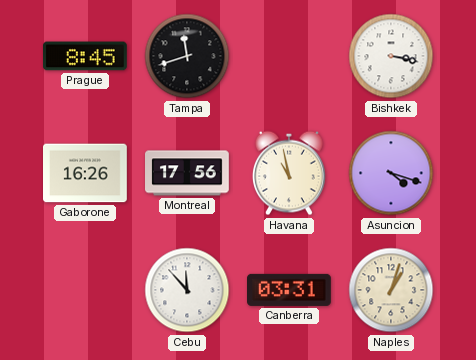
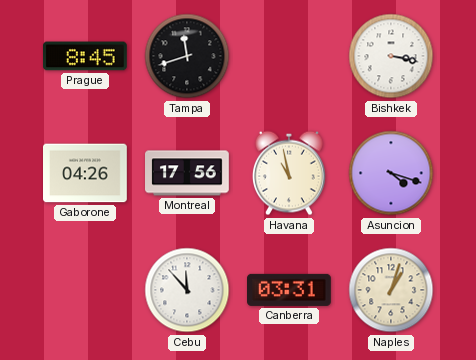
Gaborone: 16:26 -> 04:26
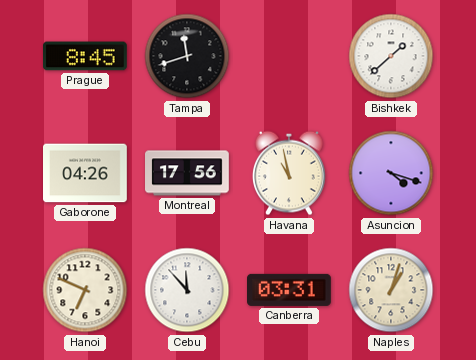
Bishkek: 3:17 -> 1:38
Hanoi: none -> 6:49
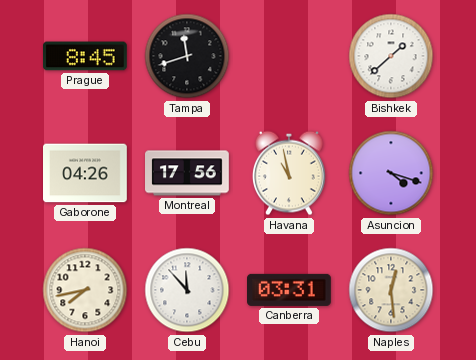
Hanoi: 6:49 -> 7:43
Naples: 1:03 -> 12:29
